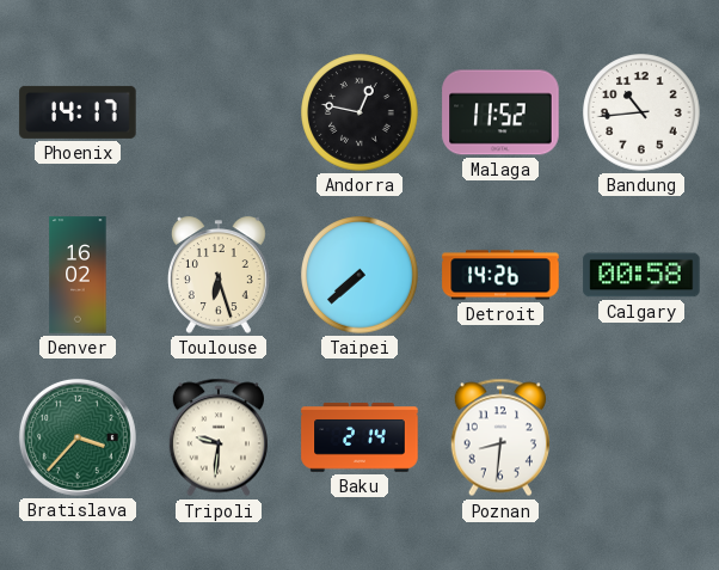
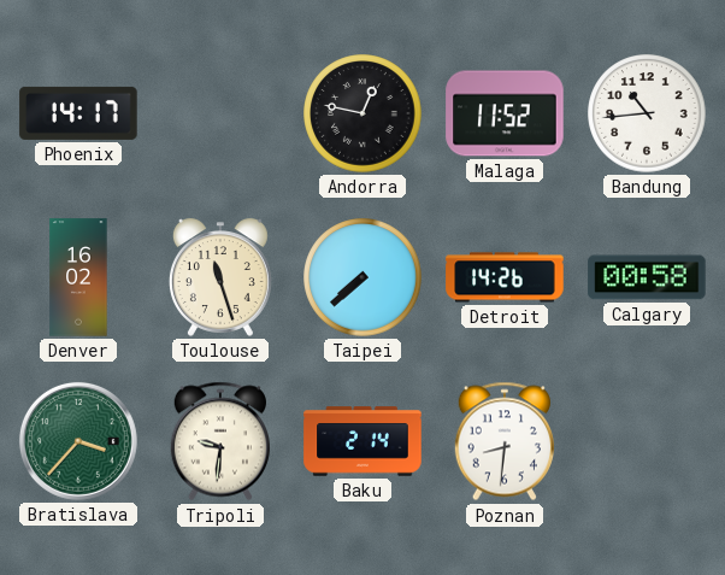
Toulouse: 6:27 -> 11:27
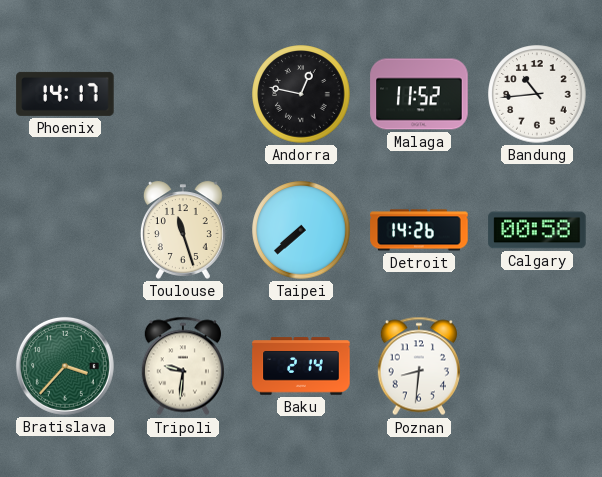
Denver: 16:02 -> none
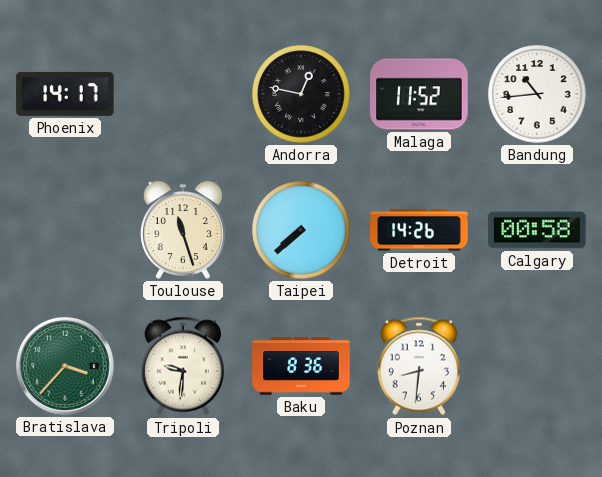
Baku: 2:14 -> 8:36
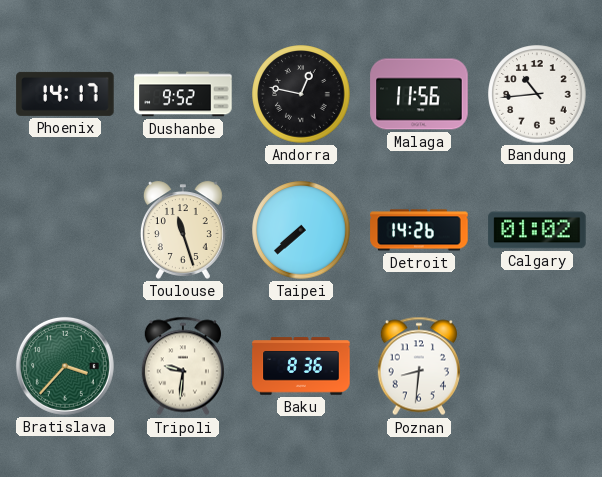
Dushanbe: none -> 9:52
Malaga: 11:52 -> 11:56
Calgary: 00:58 -> 01:02
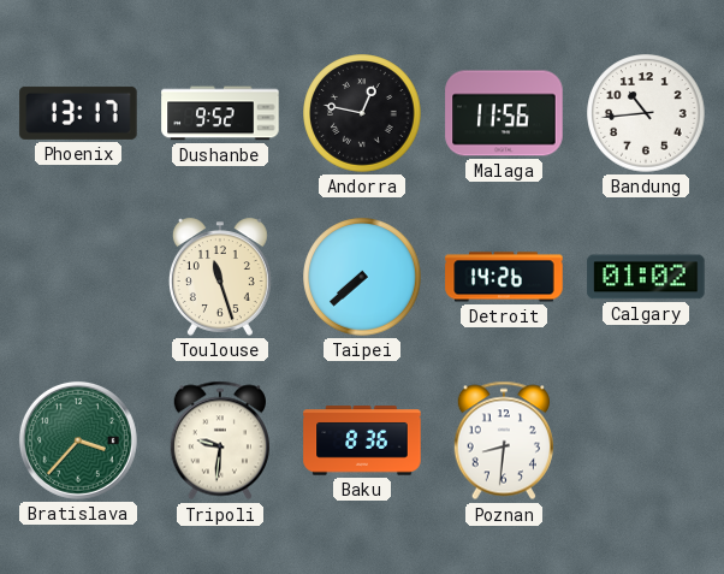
Phoenix: 14:17 -> 13:17
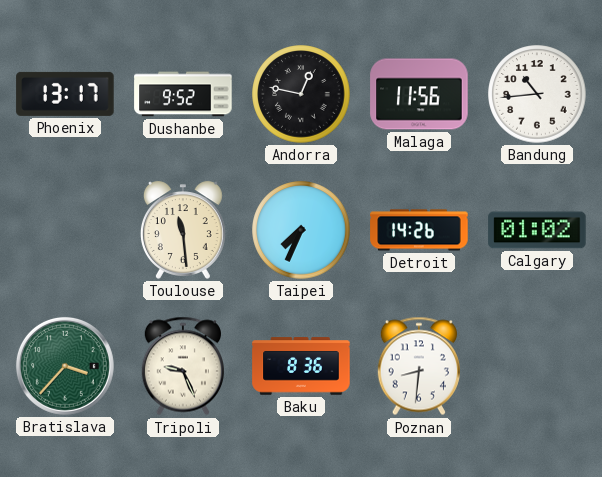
Toulouse: 11:27 -> 11:29
Taipei: 7:38 -> 7:34
Tripoli: 9:31 -> 9:26
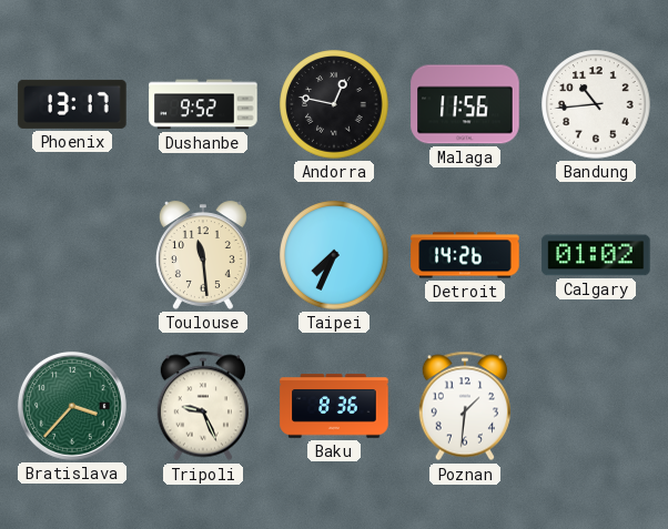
Poznan: 8:31 -> 1:31
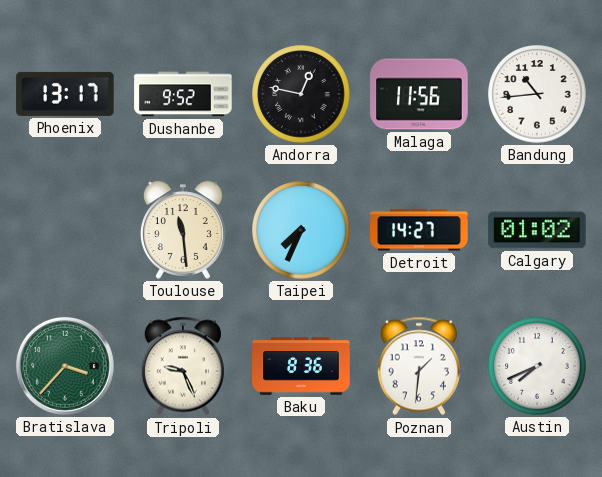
Detroit: 14:26 -> 14:27
Austin: none -> 7:41
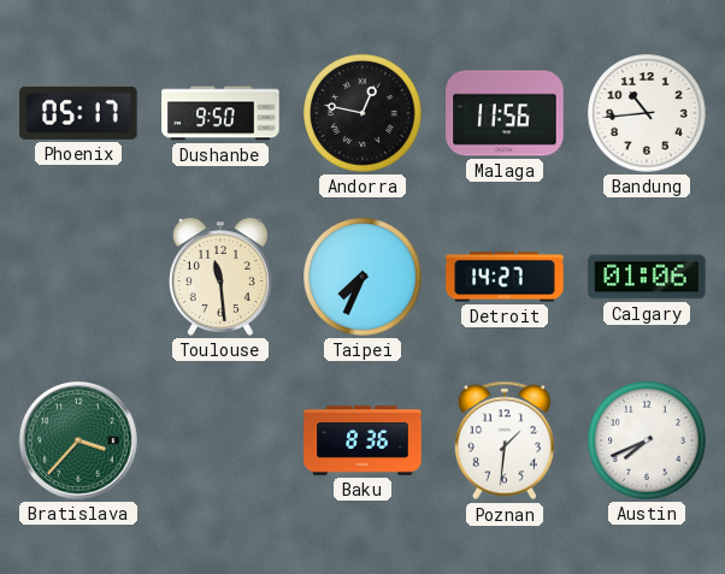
Phoenix: 13:17 -> 05:17
Dushanbe: 9:52 -> 9:50
Calgary: 01:02 -> 01:06
Tripoli: 9:26 -> none
